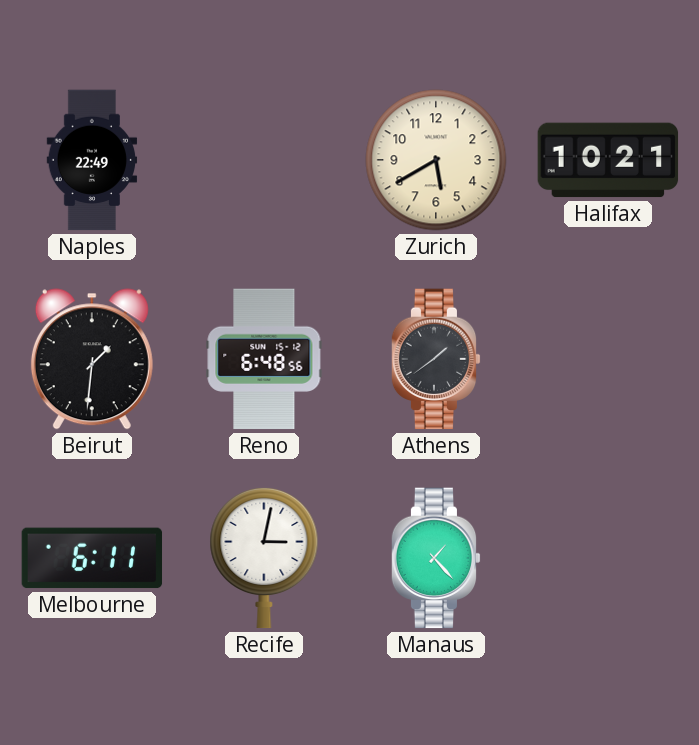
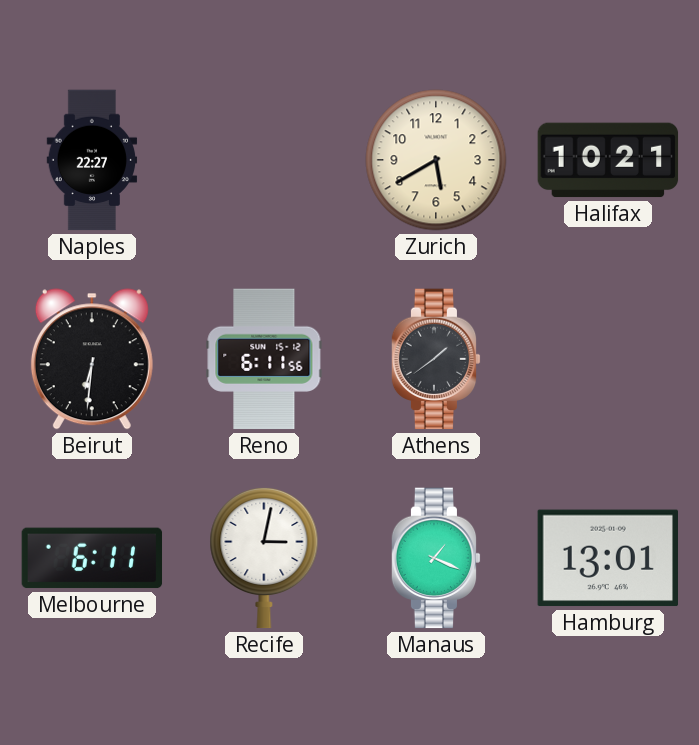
Naples: 22:49 -> 22:27
Beirut: 1:31 -> 6:31
Reno: 6:48 -> 6:11
Manaus: 1:23 -> 1:19
Hamburg: none -> 13:01
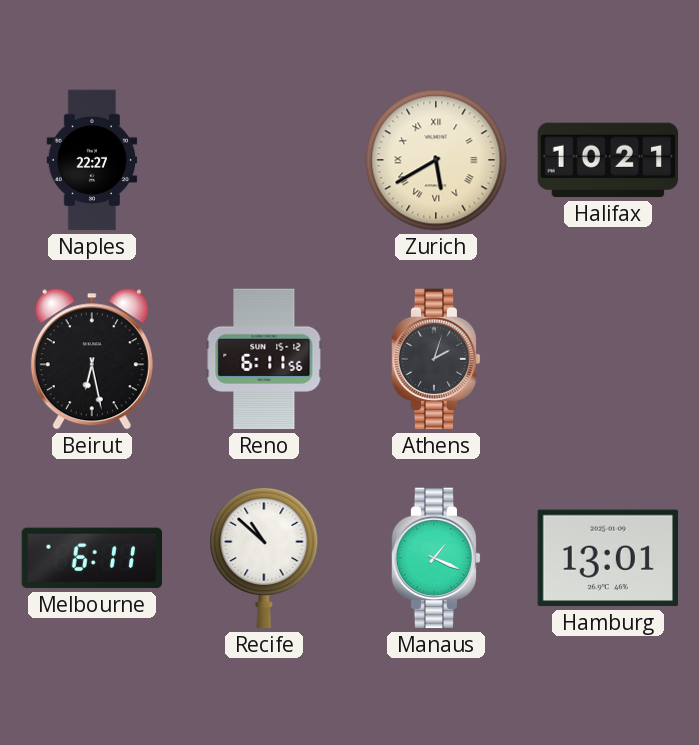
Zurich numerals: Arabic -> Roman
Beirut: 6:31 -> 6:28
Athens: 1:39 -> 2:03
Recife: 3:02 -> 10:52
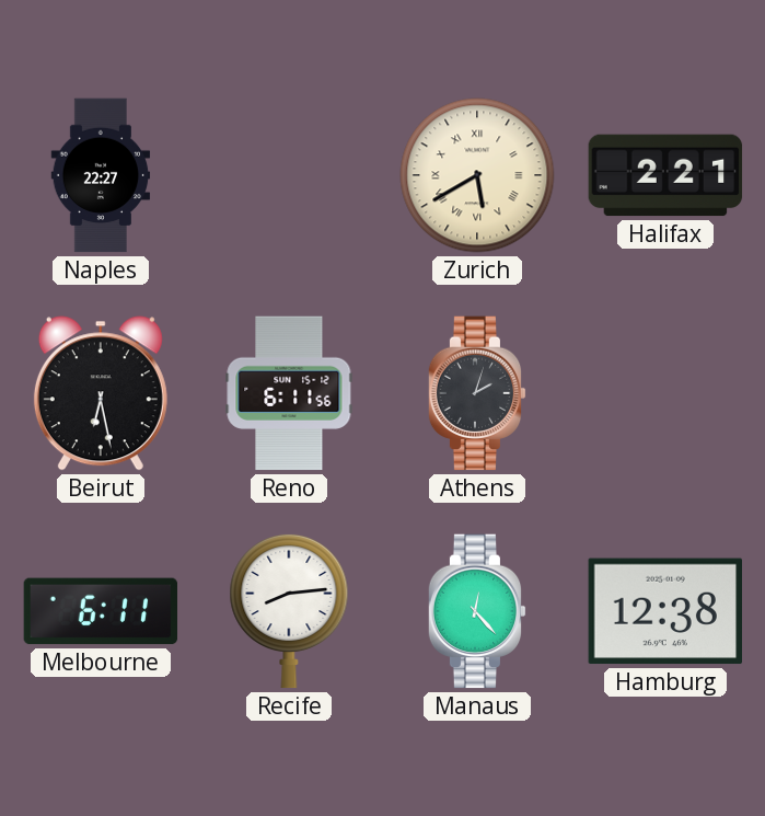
Halifax: 10:21 -> 2:21
Recife: 10:52 -> 8:14
Manaus: 1:19 -> 12:23
Hamburg: 13:01 -> 12:38
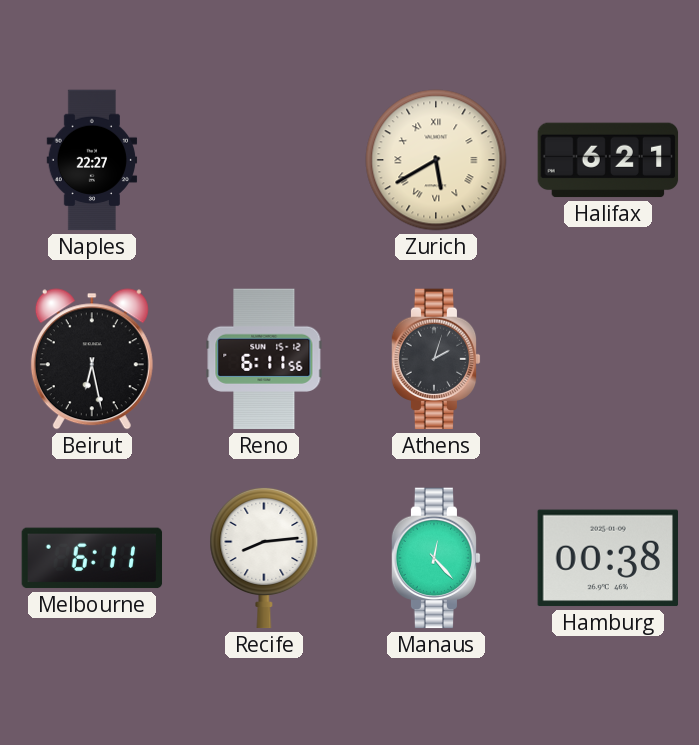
Halifax: 2:21 -> 6:21
Hamburg: 12:38 -> 00:38
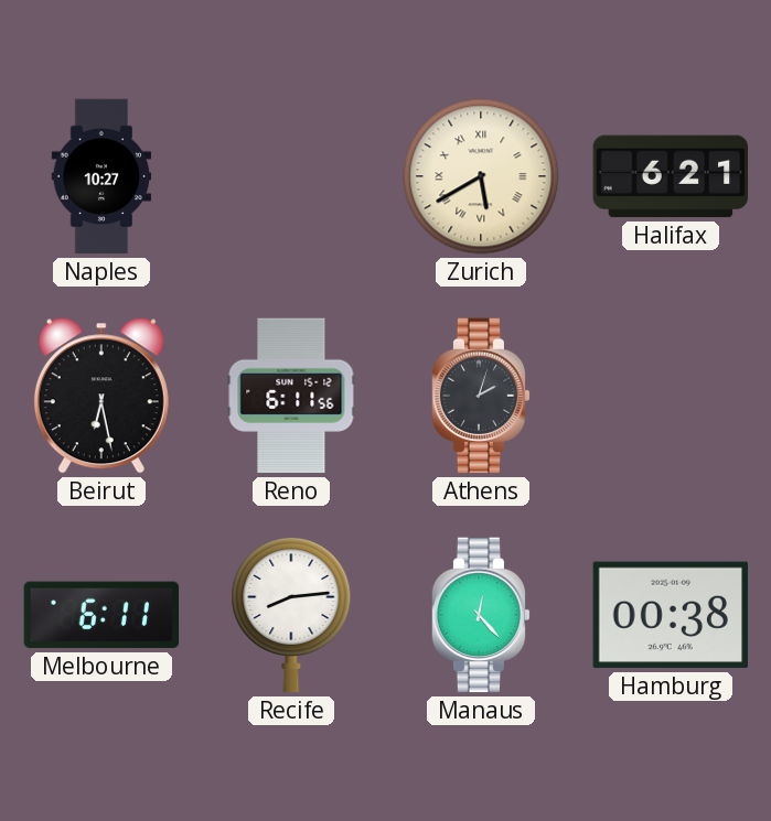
Naples: 22:27 -> 10:27
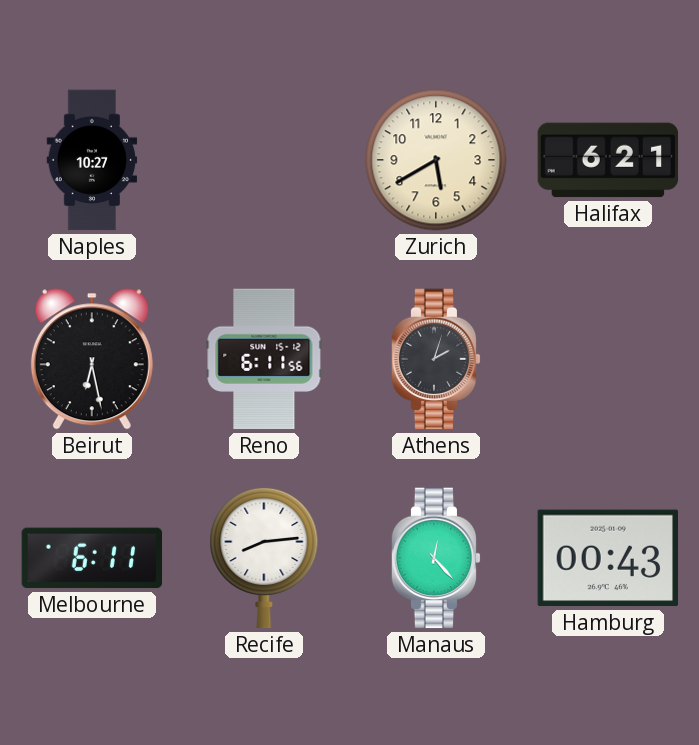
Zurich numerals: Roman -> Arabic
Hamburg: 00:38 -> 00:43
